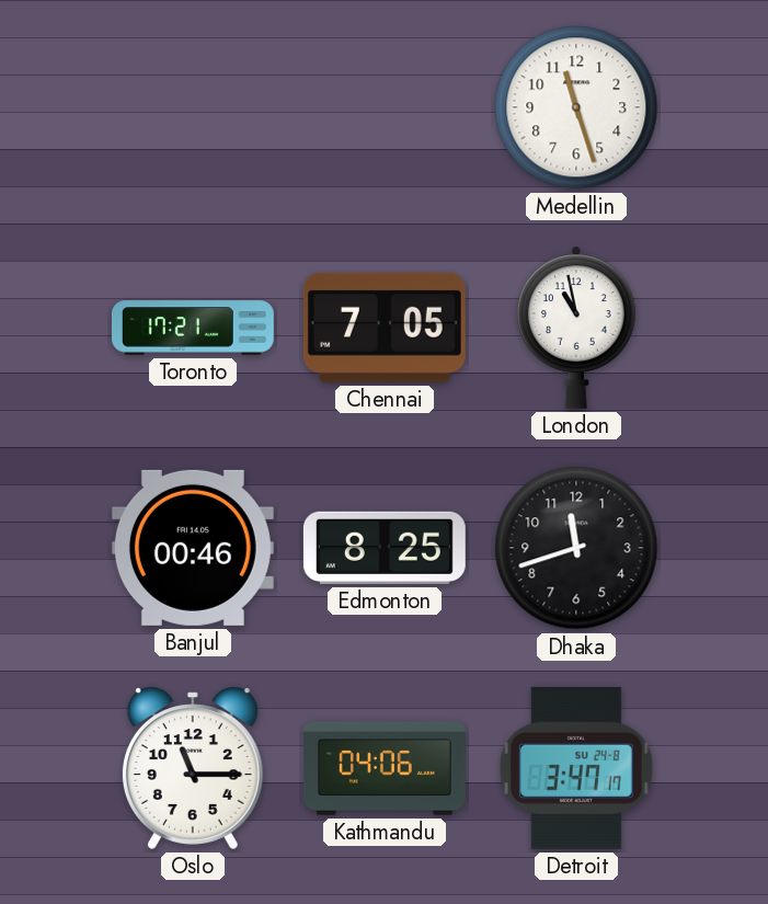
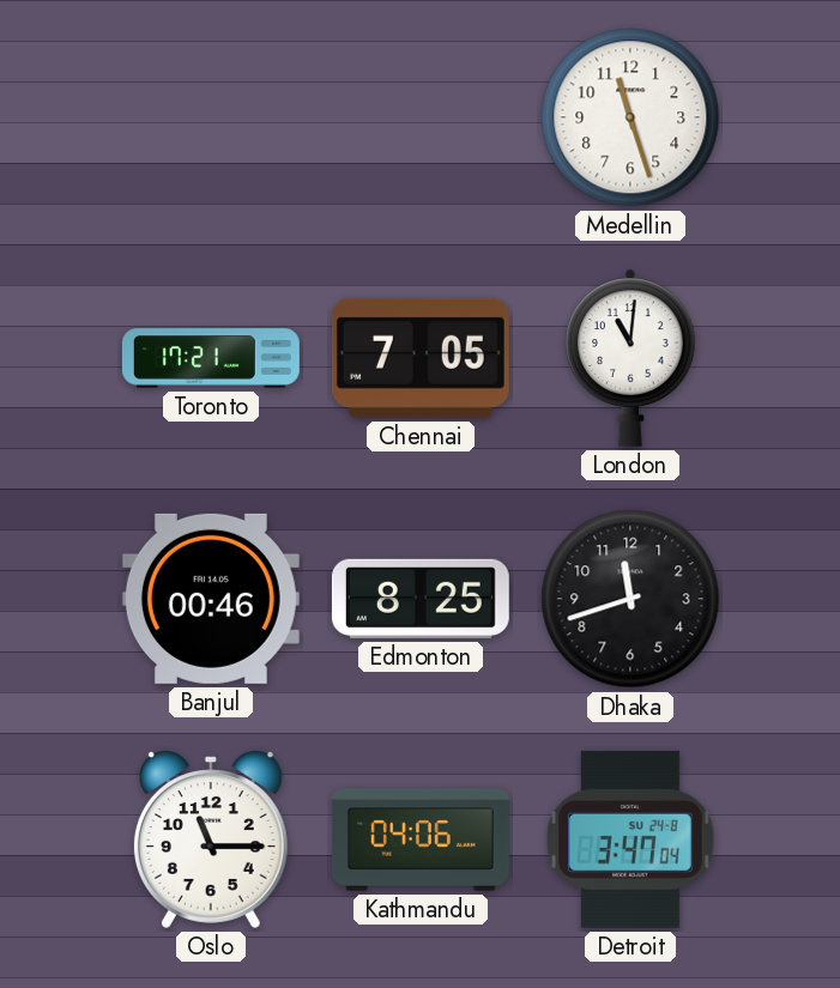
London: 10:58 -> 11:01
Detroit: 3:47:17 -> 3:47:04
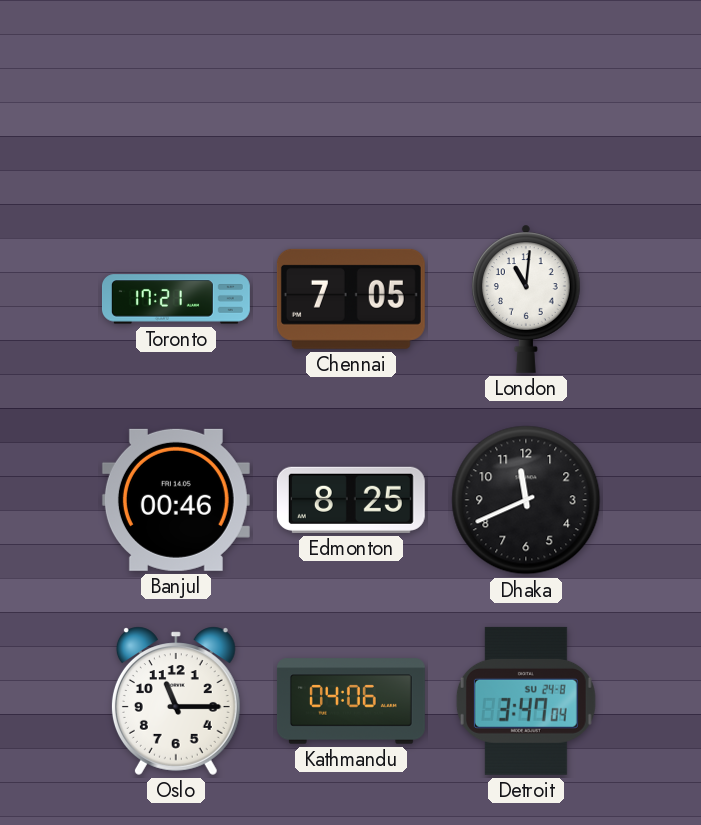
Medellin: 11:27 -> none
Dhaka: 11:42 -> 11:41
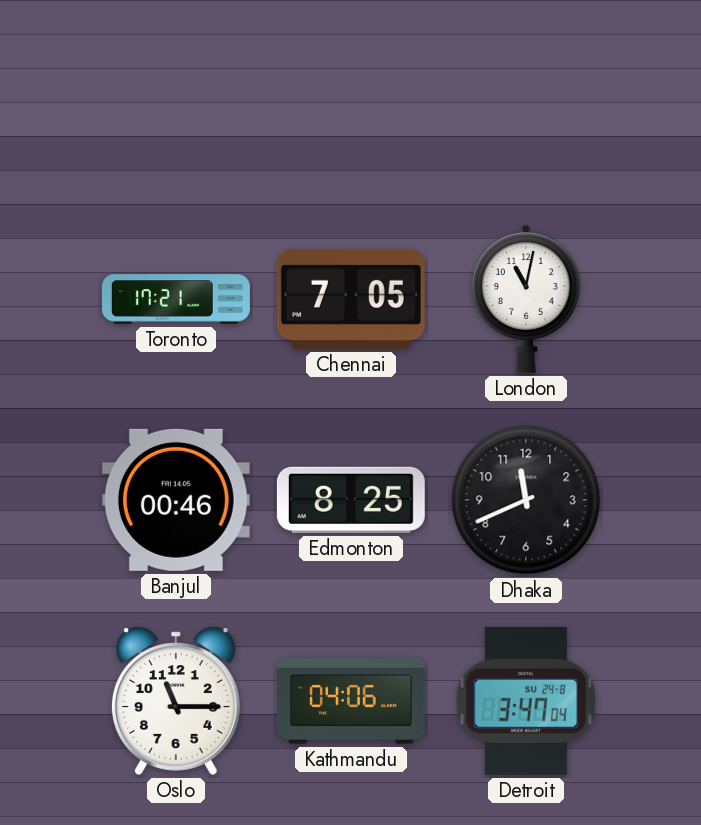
London: 11:01 -> 11:02
